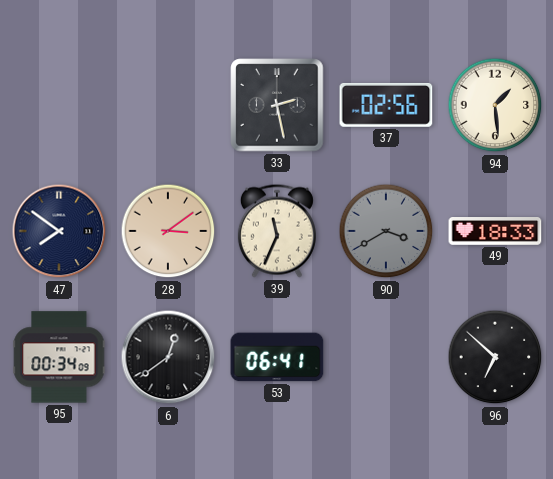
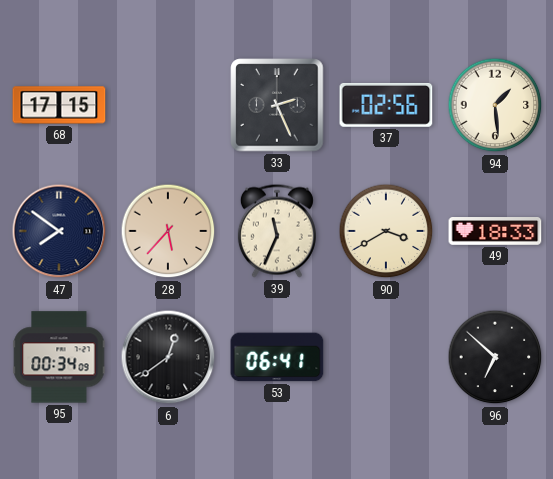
68: none -> 17:15
33: 2:28 -> 2:26
28: 3:09 -> 5:37
90 dial: grey -> cream
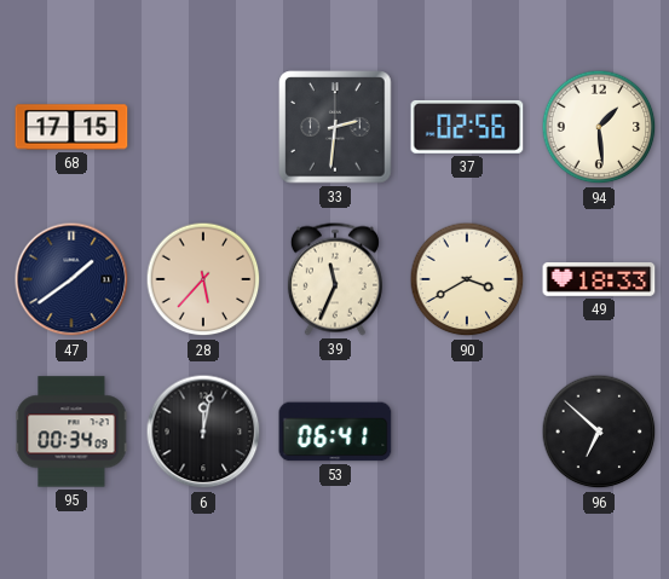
33: 2:26 -> 2:31
47: 7:51 -> 1:39
6: 12:39 -> 12:02
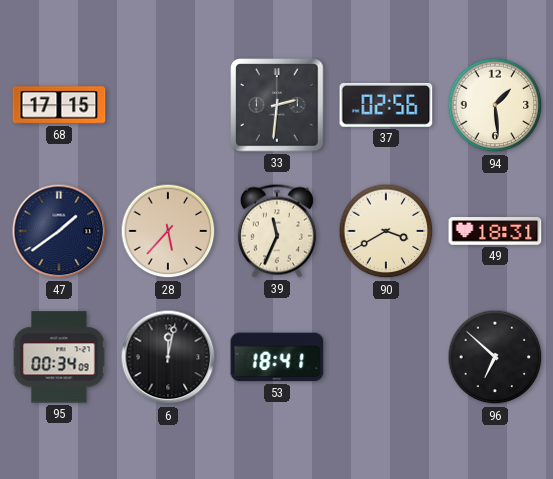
49: 18:33 -> 18:31
53: 06:41 -> 18:41
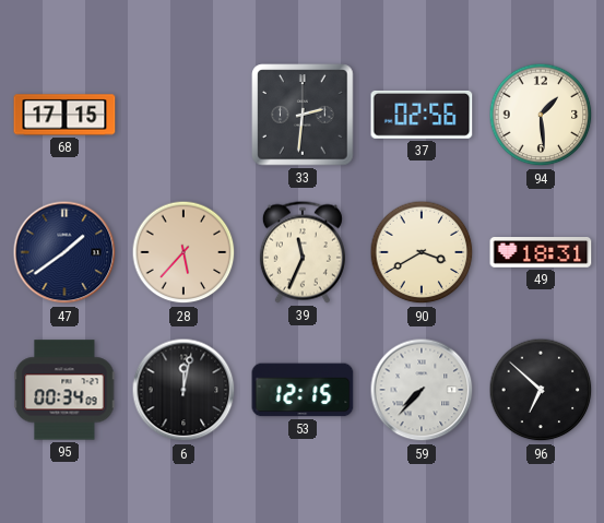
53: 18:41 -> 12:15
59: none -> 7:37
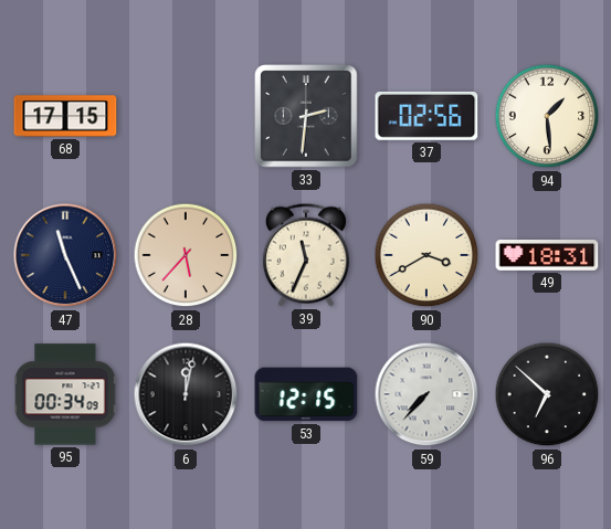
47: 1:39 -> 11:26
